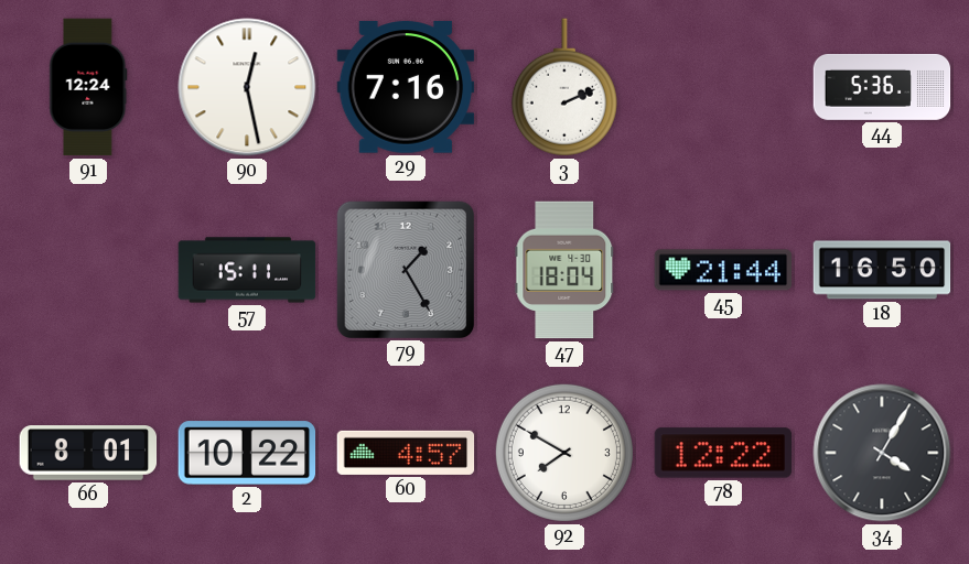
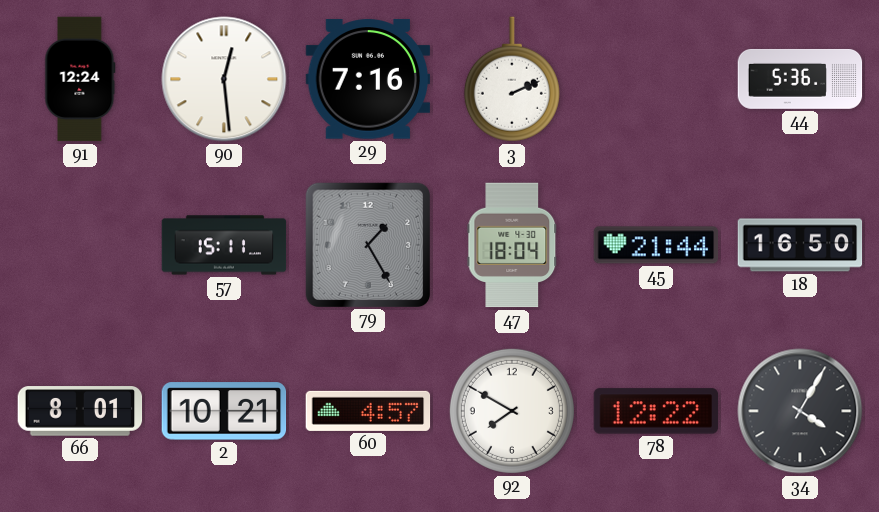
90: 12:28 -> 12:29
2: 10:22 -> 10:21
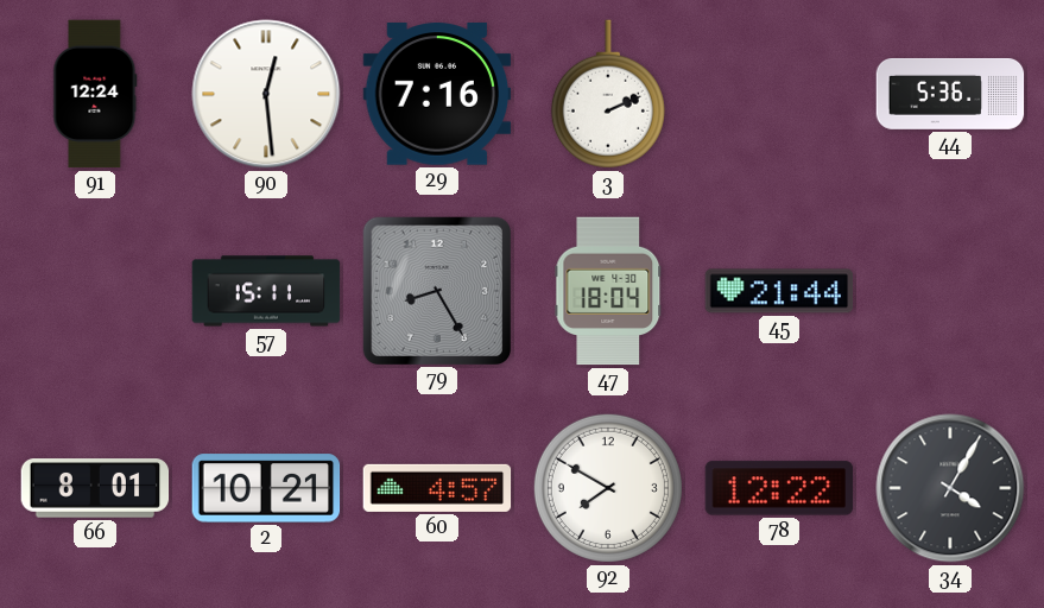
79: 1:25 -> 8:25
18: 16:50 -> none
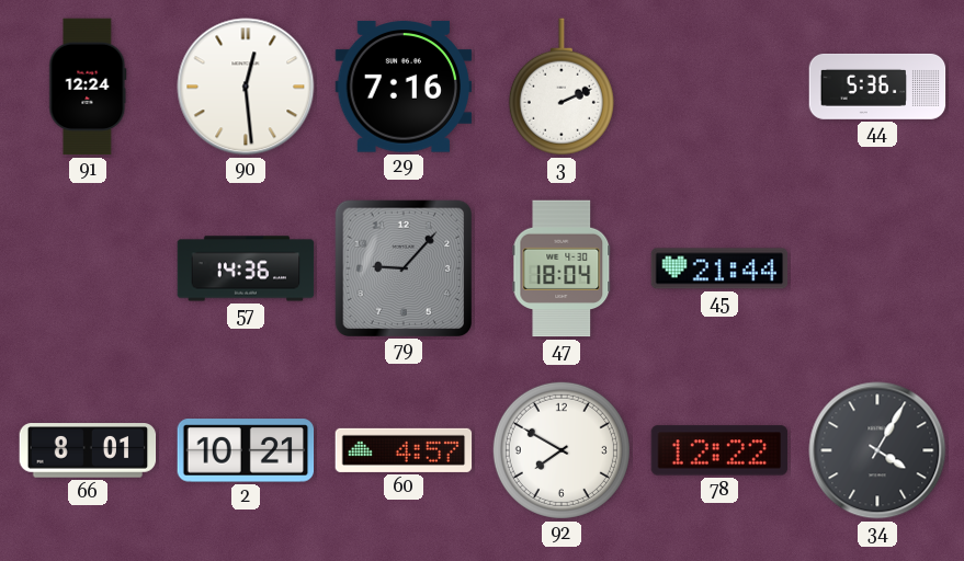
57: 15:11 -> 14:36
79: 8:25 -> 9:07
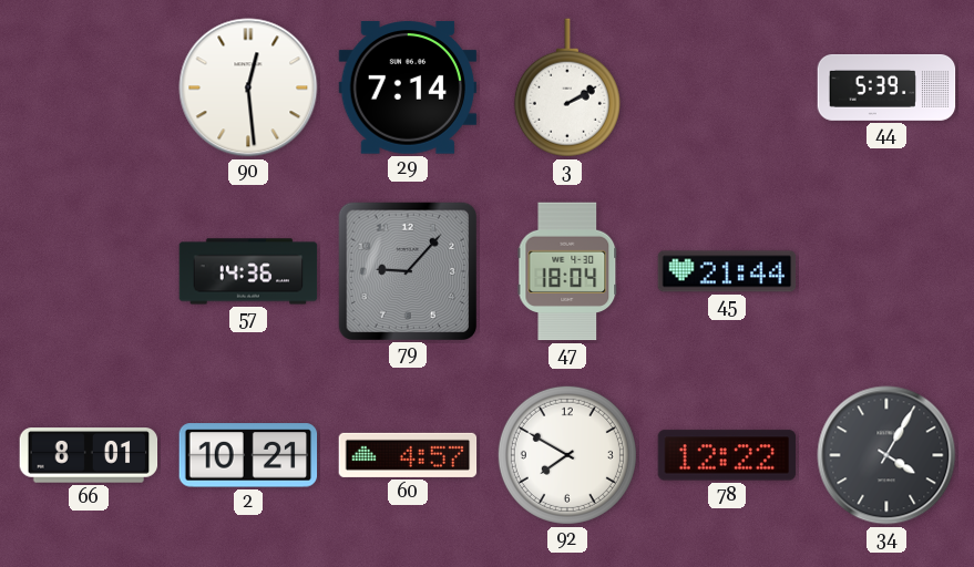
91: 12:24 -> none
29: 7:16 -> 7:14
3: 2:11 -> 2:10
44: 5:36 -> 5:39
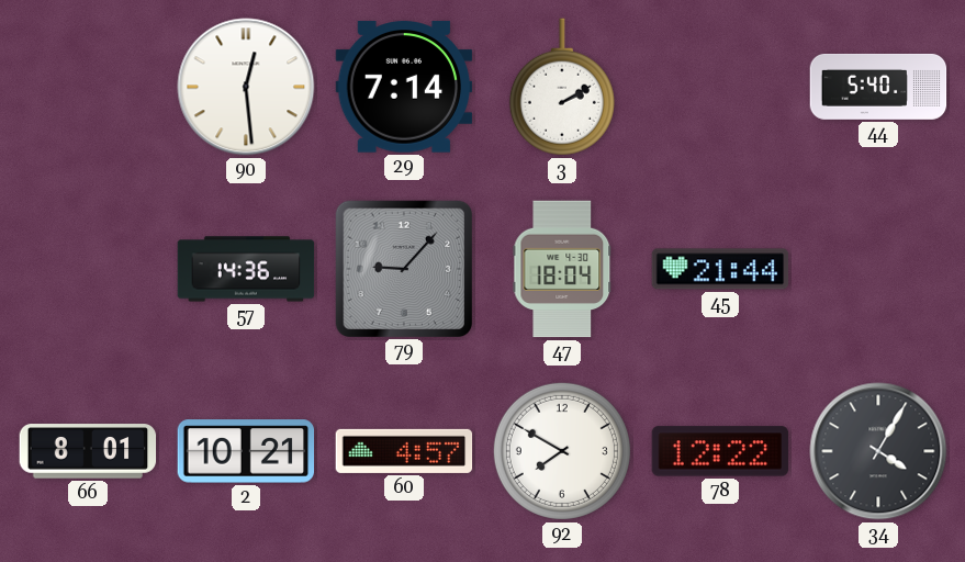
44: 5:39 -> 5:40
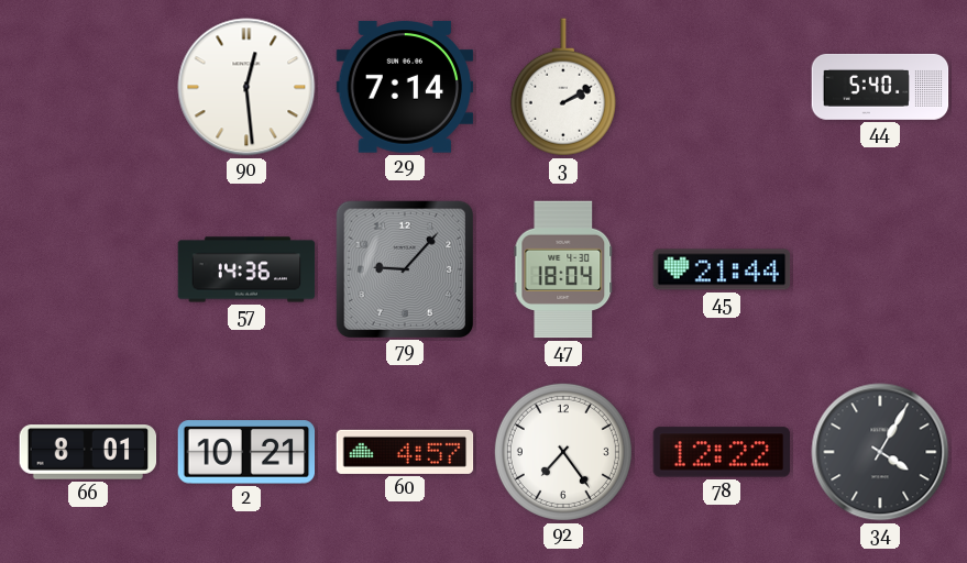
92: 7:50 -> 7:24
